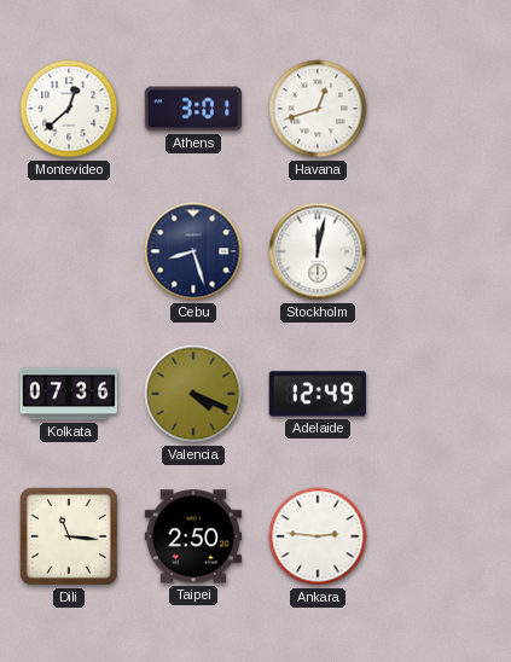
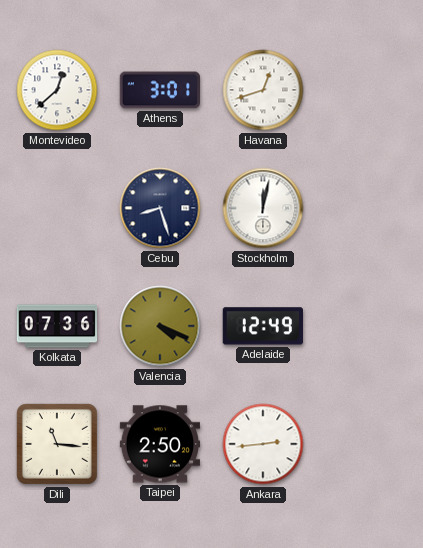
Ankara: 2:46 -> 2:44
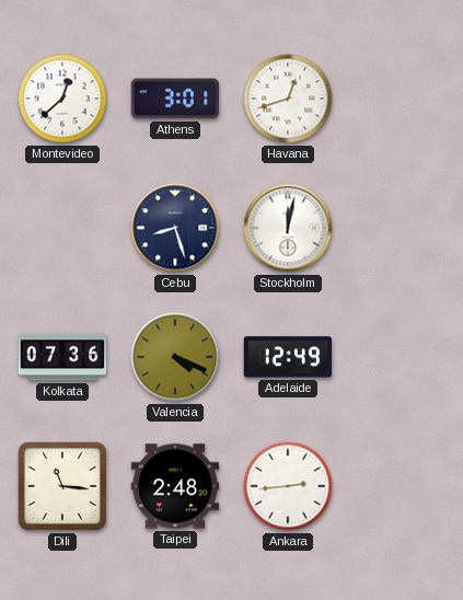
Taipei: 2:50 -> 2:48
